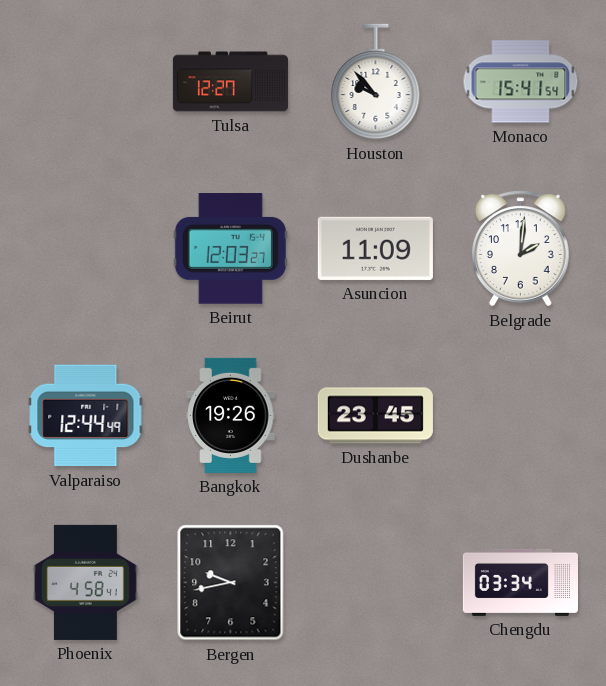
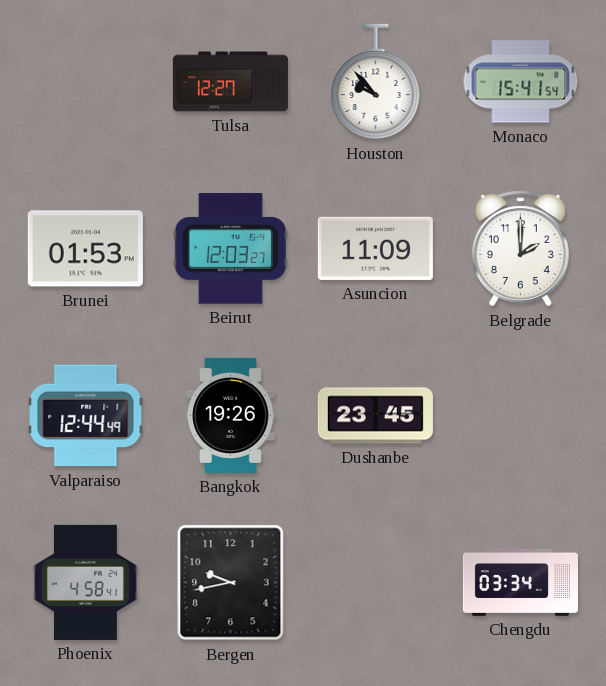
Brunei: none -> 01:53
Belgrade: 2:01 -> 2:00
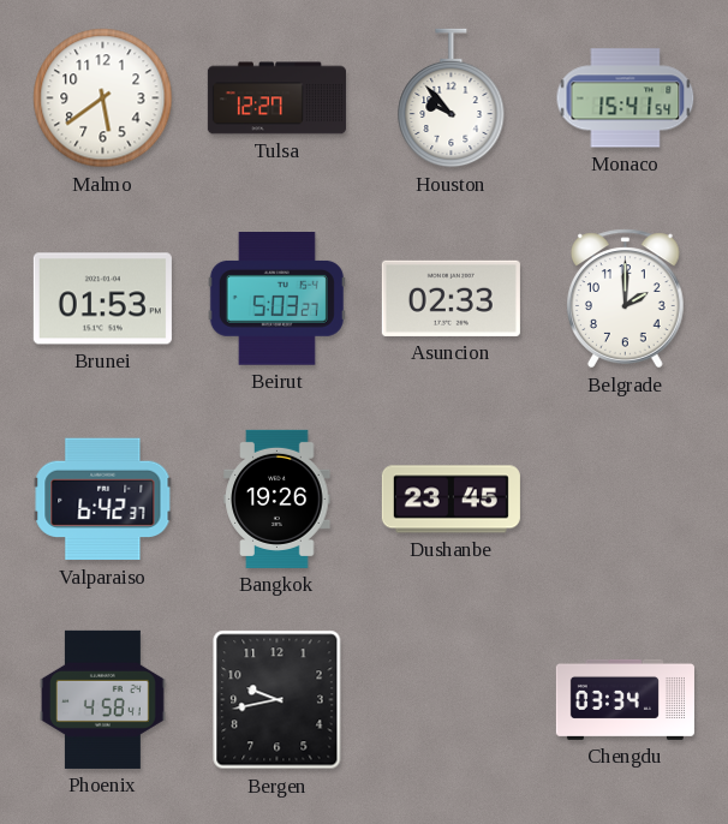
Malmo: none -> 5:39
Beirut: 12:03 -> 5:03
Asuncion: 11:09 -> 02:33
Valparaiso: 12:44 -> 6:42
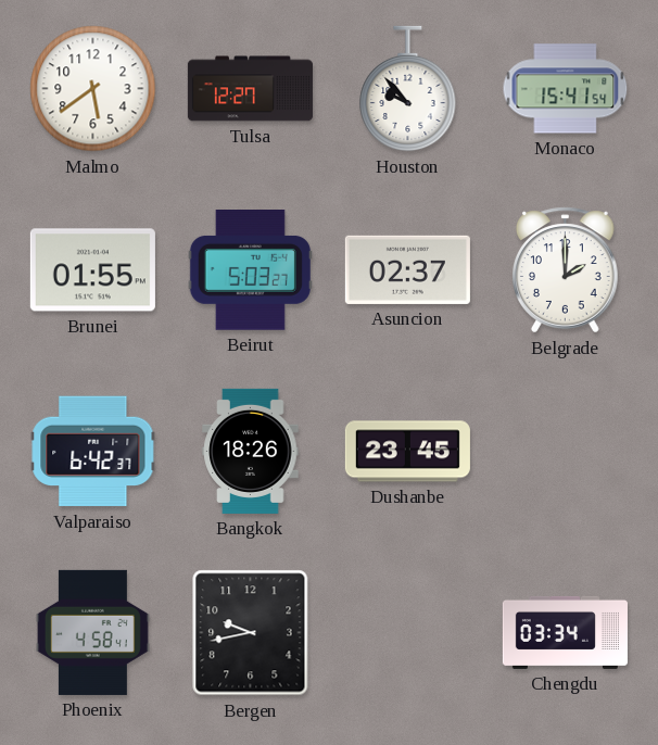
Brunei: 01:53 -> 01:55
Asuncion: 02:33 -> 02:37
Bangkok: 19:26 -> 18:26
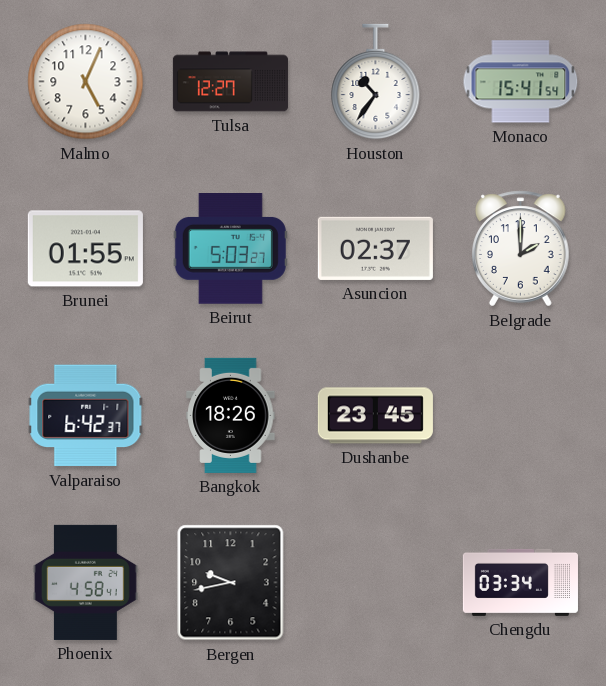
Malmo: 5:39 -> 5:04
Houston: 9:53 -> 10:36
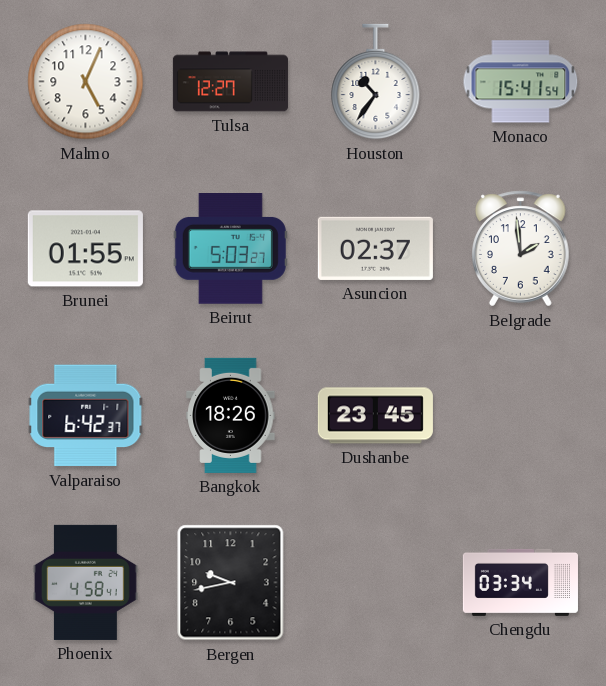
Belgrade: 2:00 -> 1:59
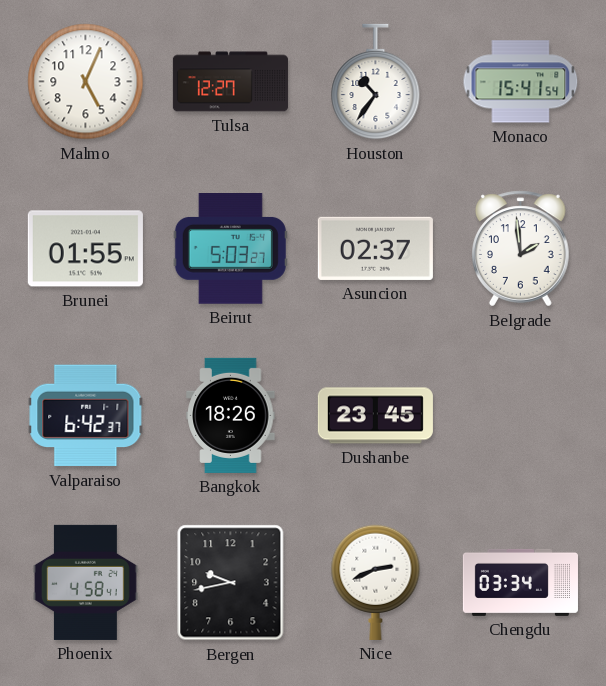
Nice: none -> 2:41
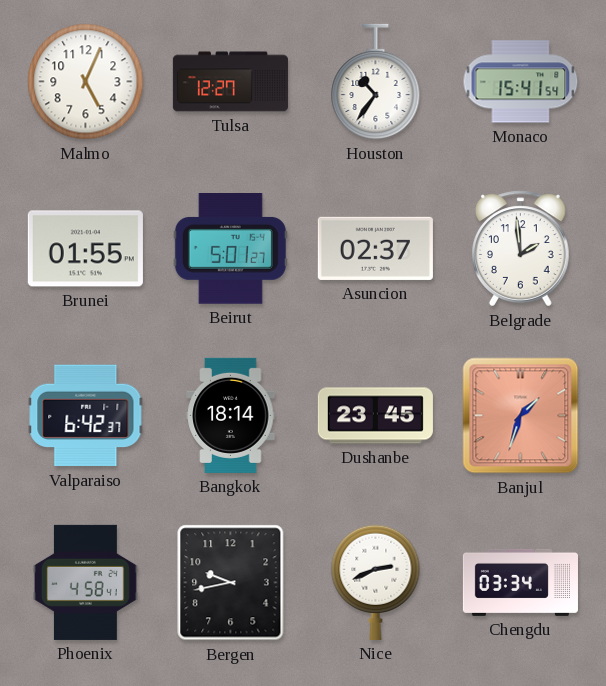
Beirut: 5:03 -> 5:01
Bangkok: 18:26 -> 18:14
Banjul: none -> 1:33
